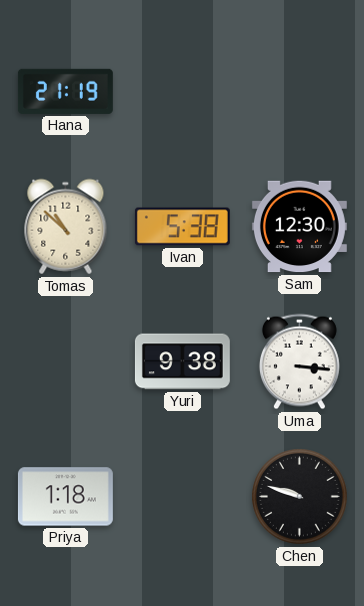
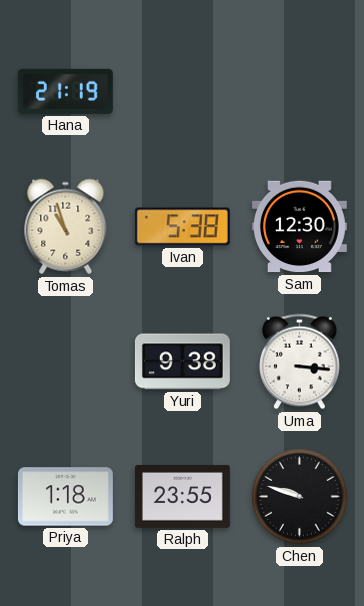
Tomas: 10:52 -> 10:57
Ralph: none -> 23:55
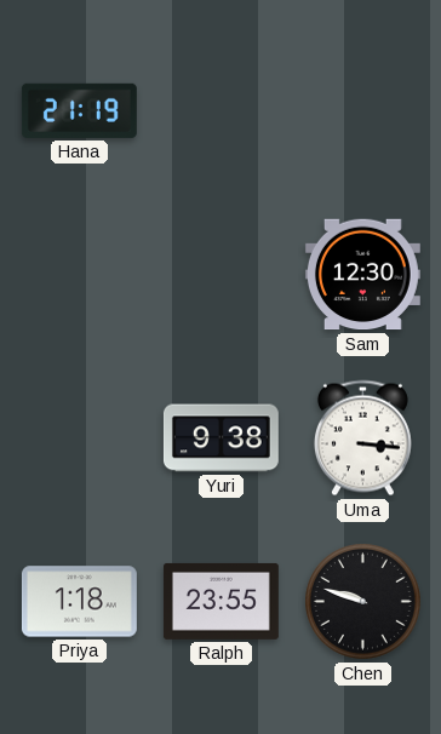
Tomas: 10:57 -> none
Ivan: 5:38 -> none
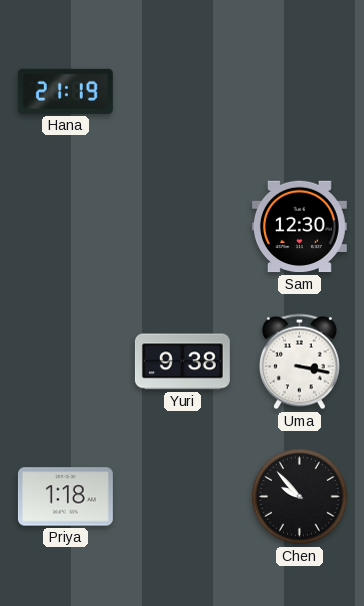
Uma: 3:16 -> 3:17
Ralph: 23:55 -> none
Chen: 9:48 -> 9:53
